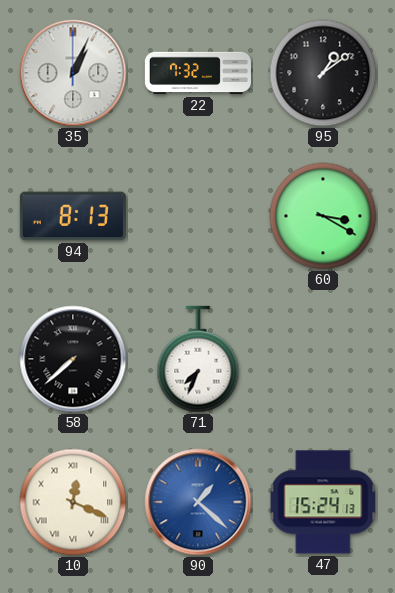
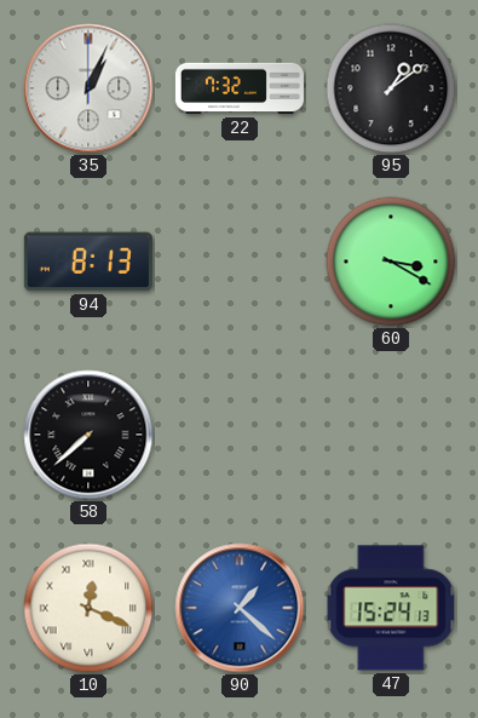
71: 7:34 -> none
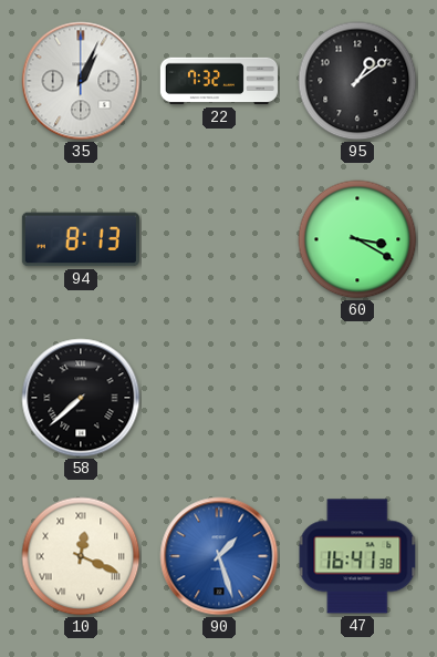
90: 1:22 -> 1:27
47: 15:24 -> 16:41
